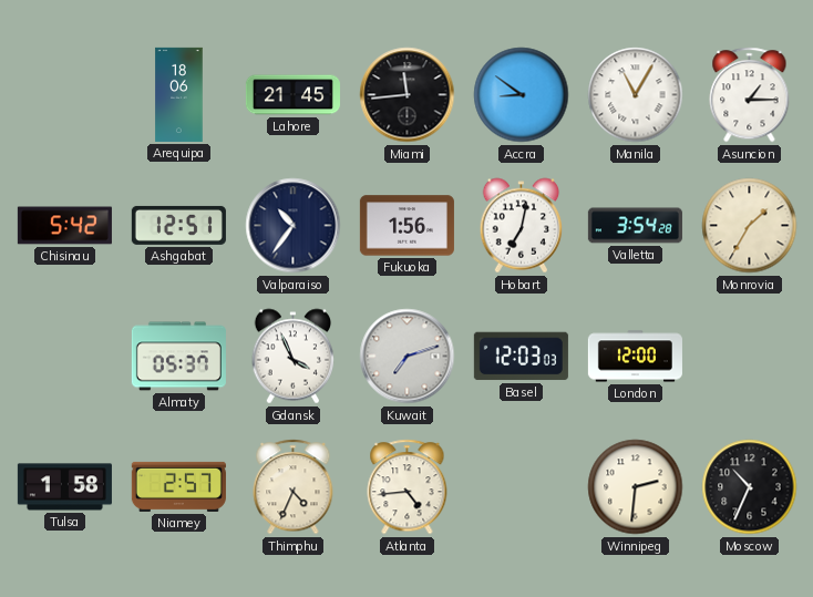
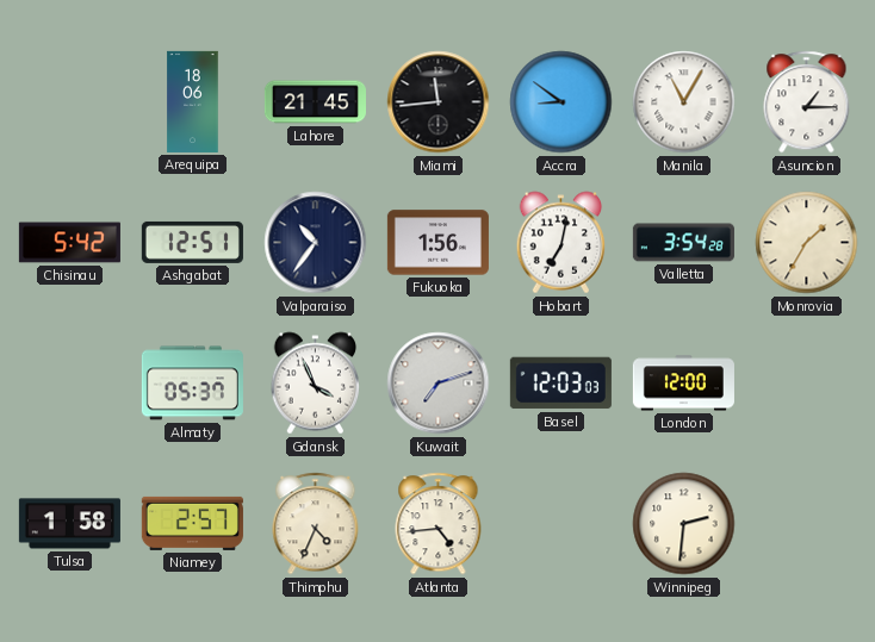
Moscow: 10:34 -> none
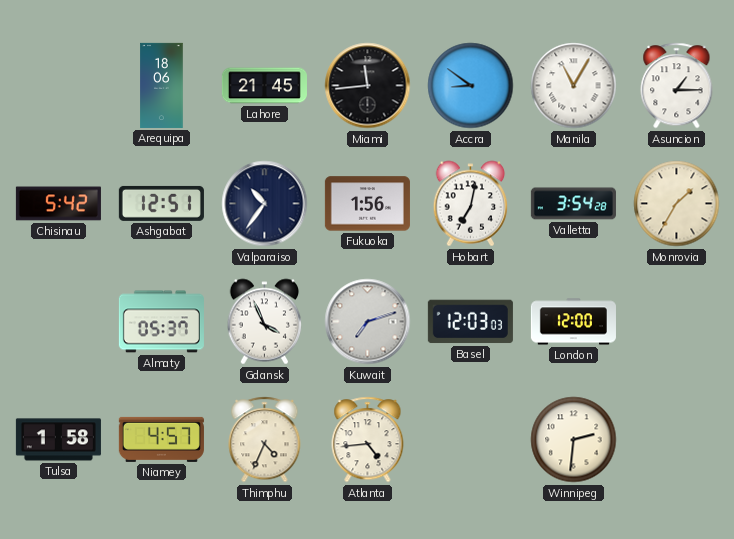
Niamey: 2:57 -> 4:57
